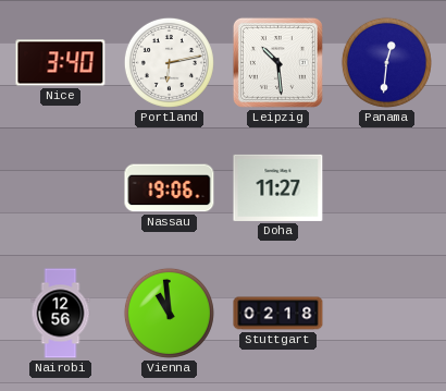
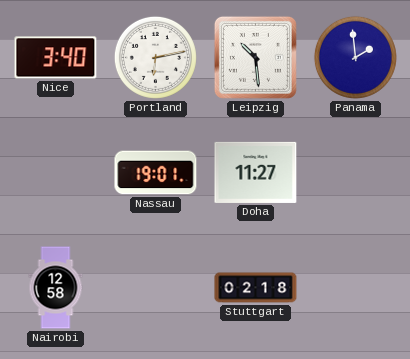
Panama: 12:31 -> 1:59
Nassau: 19:06 -> 19:01
Nairobi: 12:56 -> 12:58
Vienna: 10:59 -> none
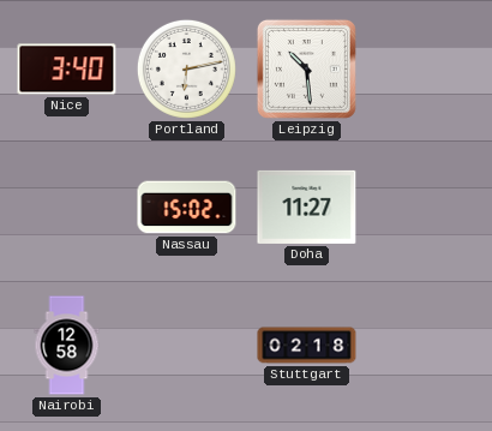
Panama: 1:59 -> none
Nassau: 19:01 -> 15:02
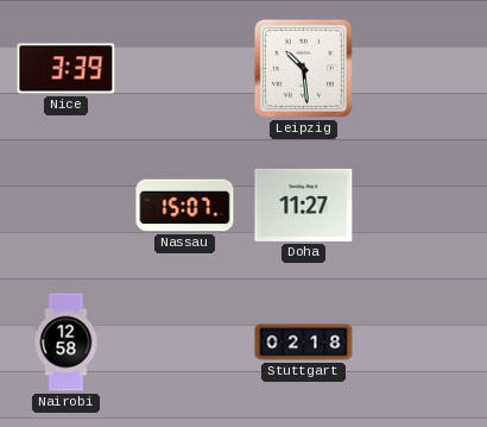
Nice: 3:40 -> 3:39
Portland: 6:13 -> none
Nassau: 15:02 -> 15:07
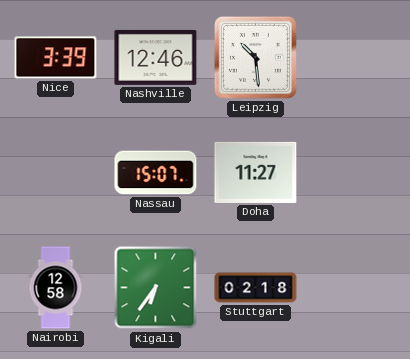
Nashville: none -> 12:46
Kigali: none -> 6:36
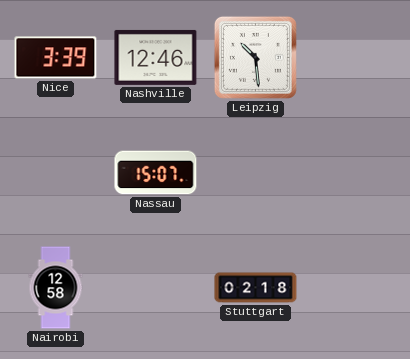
Doha: 11:27 -> none
Kigali: 6:36 -> none
